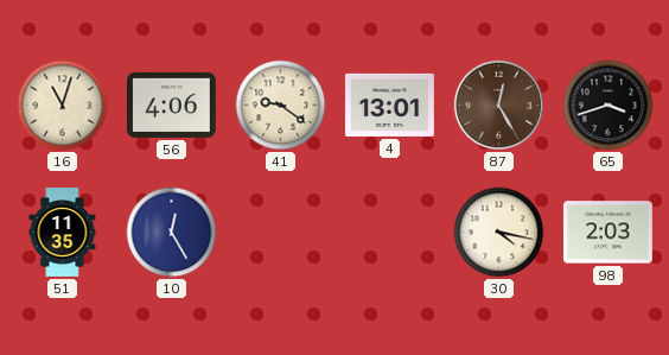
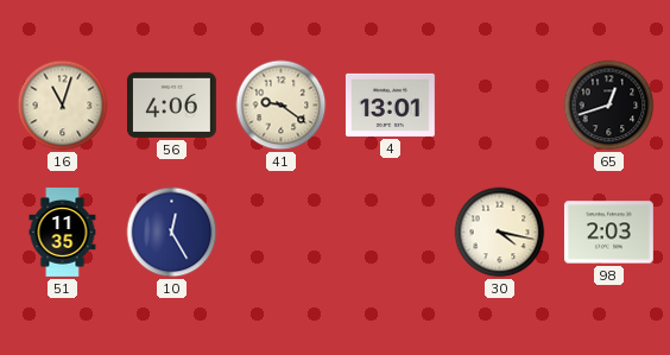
87: 12:25 -> none
65: 3:42 -> 12:42
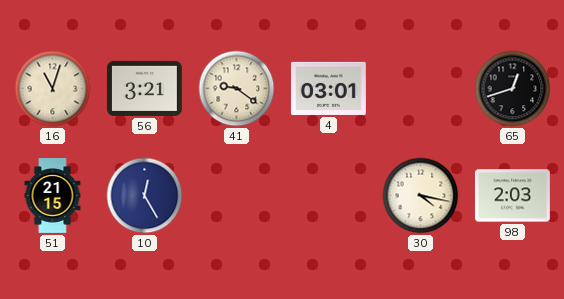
56: 4:06 -> 3:21
4: 13:01 -> 03:01
51: 11:35 -> 21:15
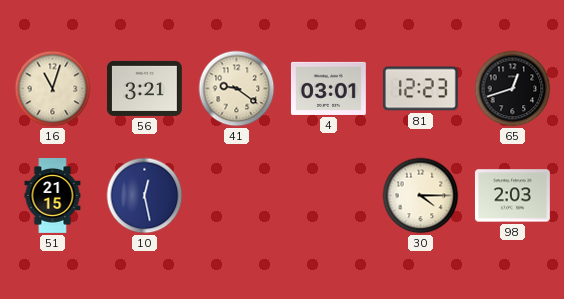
81: none -> 12:23
10: 12:25 -> 12:28
30: 4:17 -> 4:15
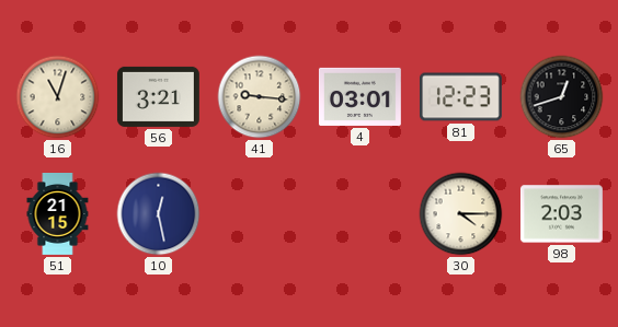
41: 9:21 -> 9:16
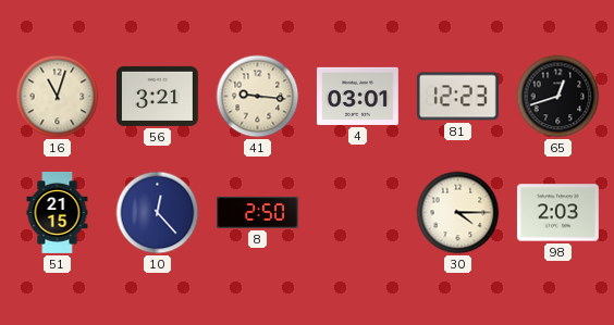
10: 12:28 -> 12:23
8: none -> 2:50
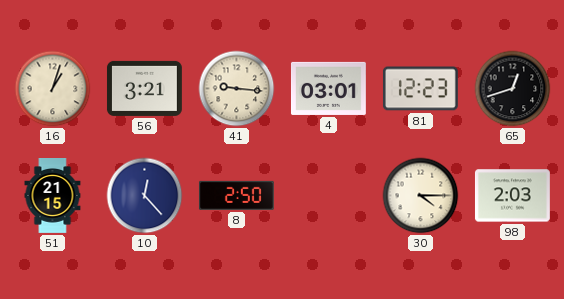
16: 11:03 -> 1:03
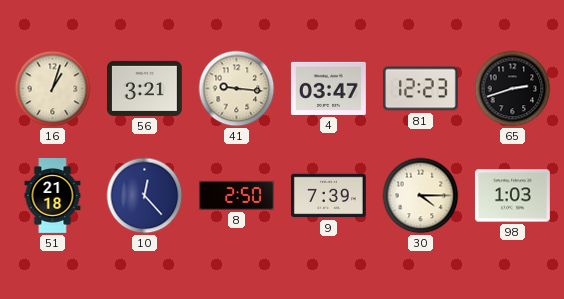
4: 03:01 -> 03:47
65: 12:42 -> 2:42
51: 21:15 -> 21:18
9: none -> 7:39
98: 2:03 -> 1:03
